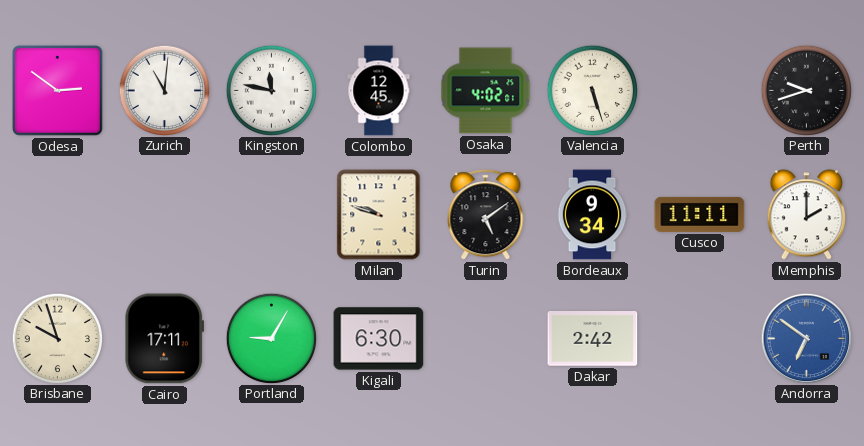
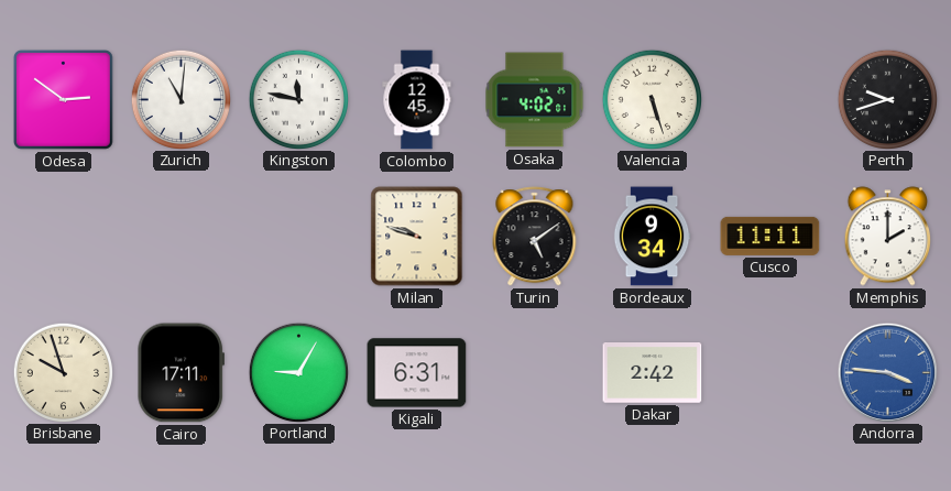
Kigali: 6:30 -> 6:31
Andorra: 6:51 -> 3:46
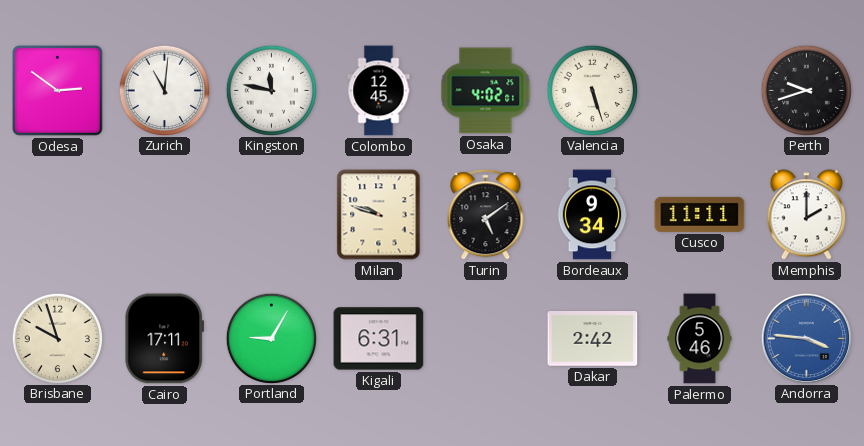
Palermo: none -> 5:46
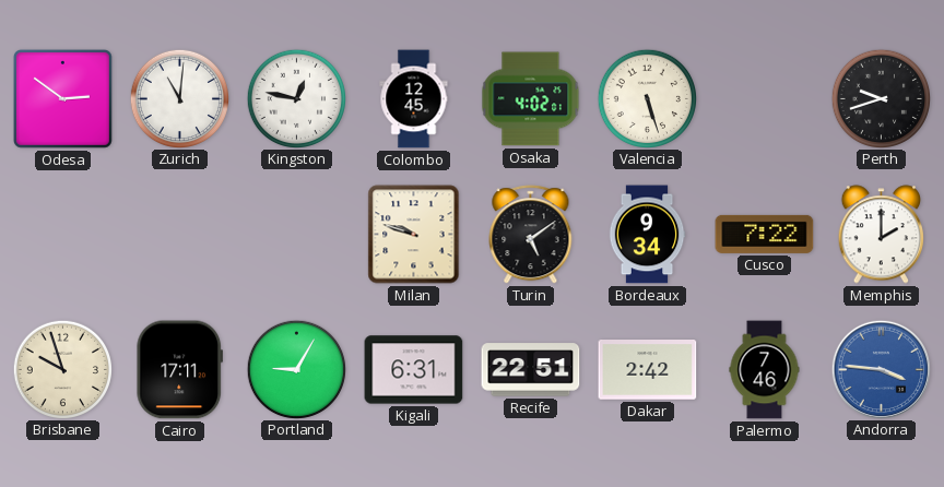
Kingston: 11:47 -> 12:47
Cusco: 11:11 -> 7:22
Recife: none -> 22:51
Palermo: 5:46 -> 7:46
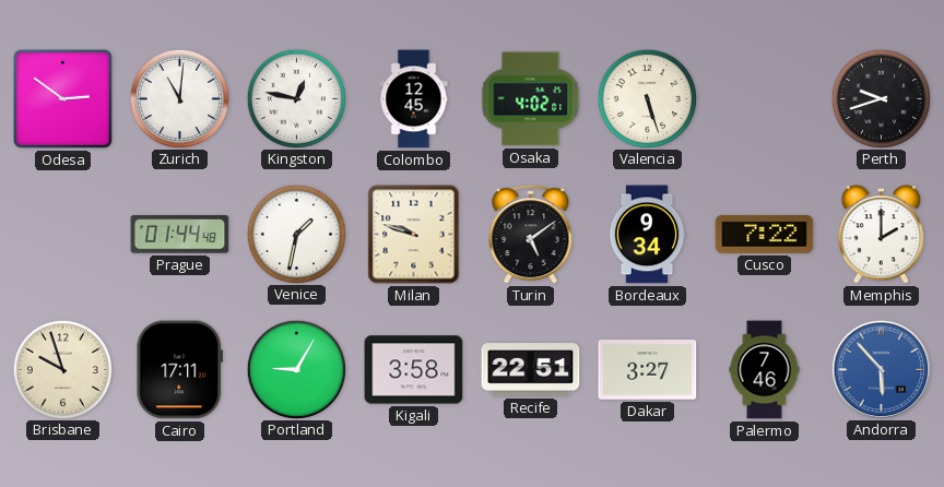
Prague: none -> 01:44
Venice: none -> 1:32
Kigali: 6:31 -> 3:58
Dakar: 2:42 -> 3:27
Andorra: 3:46 -> 5:53
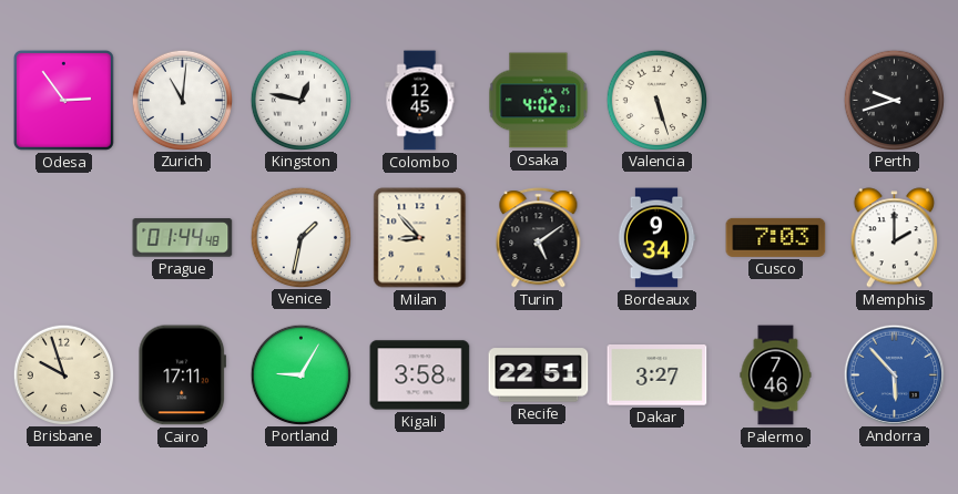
Odesa: 2:51 -> 2:54
Milan: 9:48 -> 8:53
Cusco: 7:22 -> 7:03
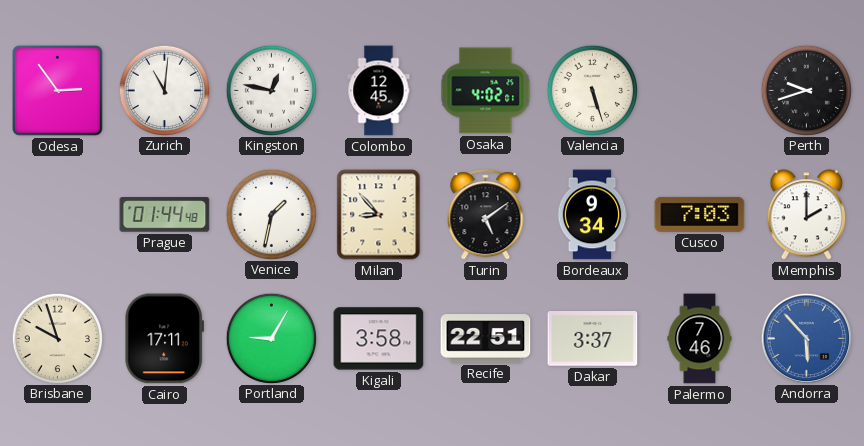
Dakar: 3:27 -> 3:37
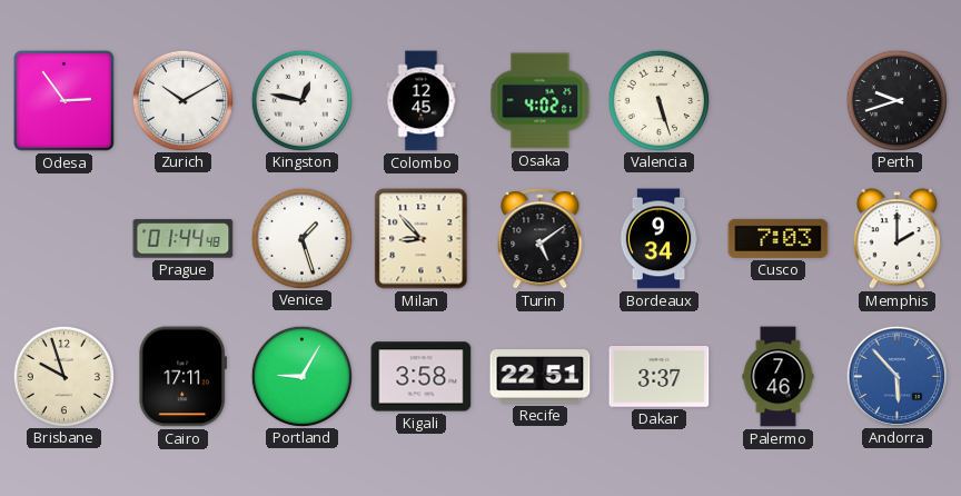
Zurich: 11:01 -> 10:10
Venice: 1:32 -> 1:27
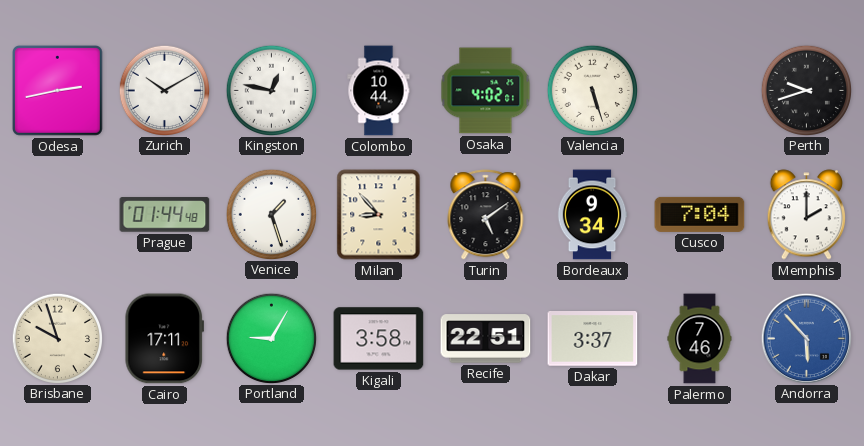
Odesa: 2:54 -> 2:43
Colombo: 12:45 -> 10:44
Cusco: 7:03 -> 7:04
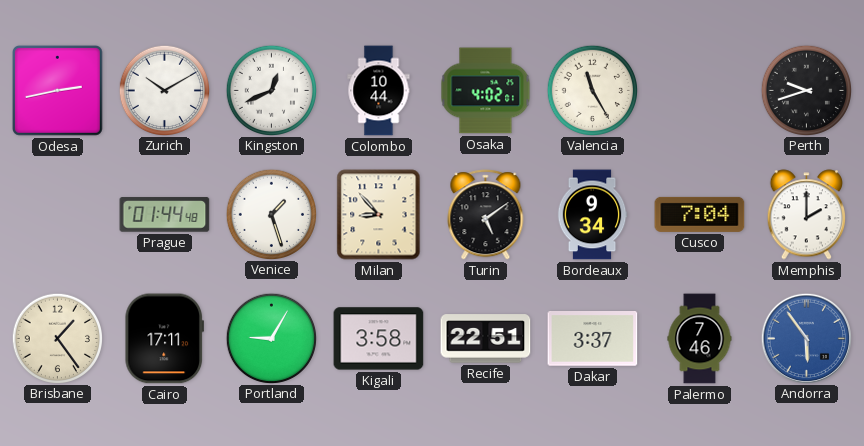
Kingston: 12:47 -> 12:41
Valencia: 5:27 -> 11:25
Brisbane: 9:57 -> 1:24
Andorra: 5:53 -> 5:54
